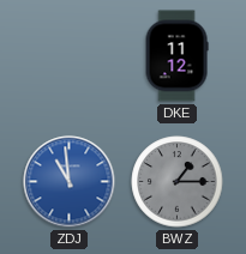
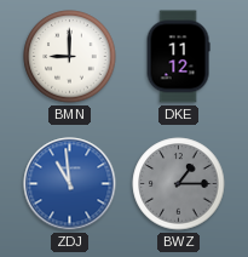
BMN: none -> 9:00
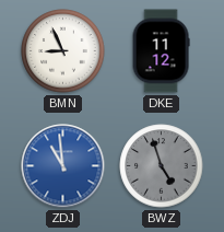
BMN: 9:00 -> 8:56
BWZ: 1:15 -> 4:57
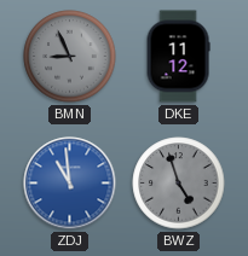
BMN dial: white -> grey
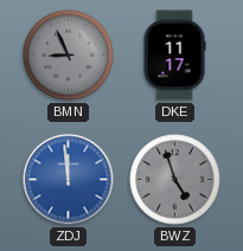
DKE: 11:12 -> 11:17
ZDJ: 10:59 -> 11:59
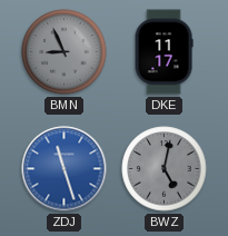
ZDJ: 11:59 -> 11:27
BWZ: 4:57 -> 5:02
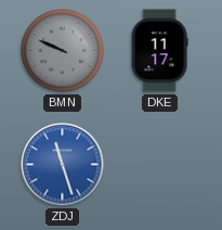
BMN: 8:56 -> 9:49
BWZ: 5:02 -> none
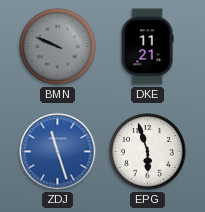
DKE: 11:17 -> 11:21
EPG: none -> 5:57
